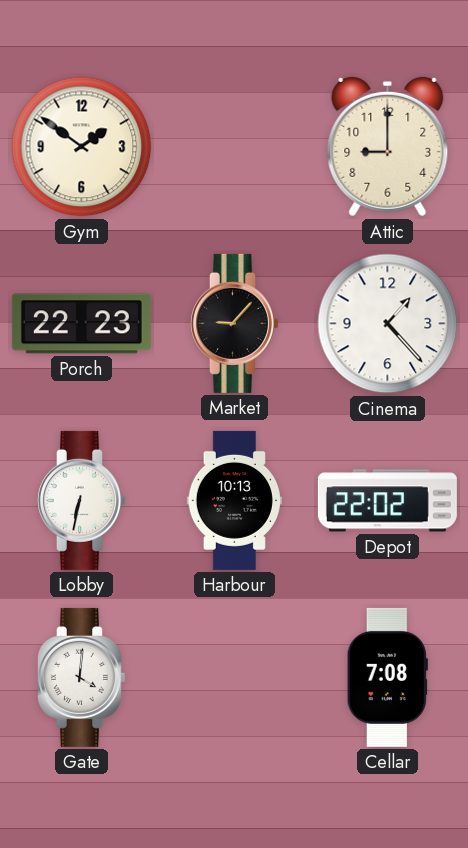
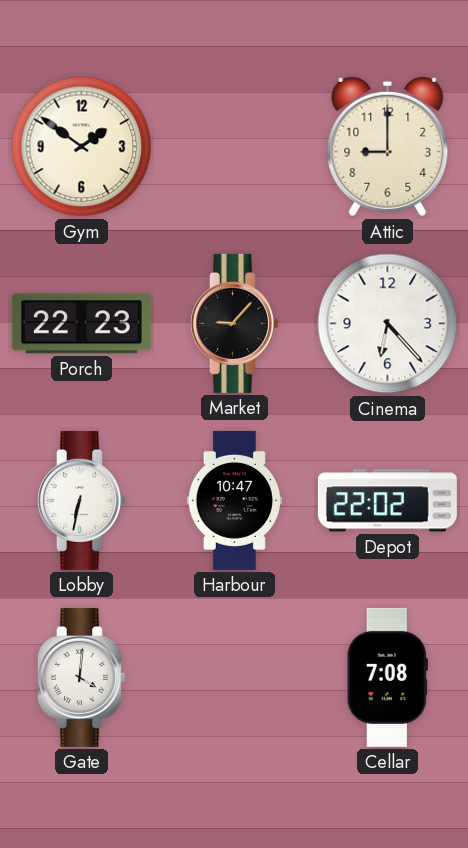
Cinema: 1:23 -> 6:23
Harbour: 10:13 -> 10:47
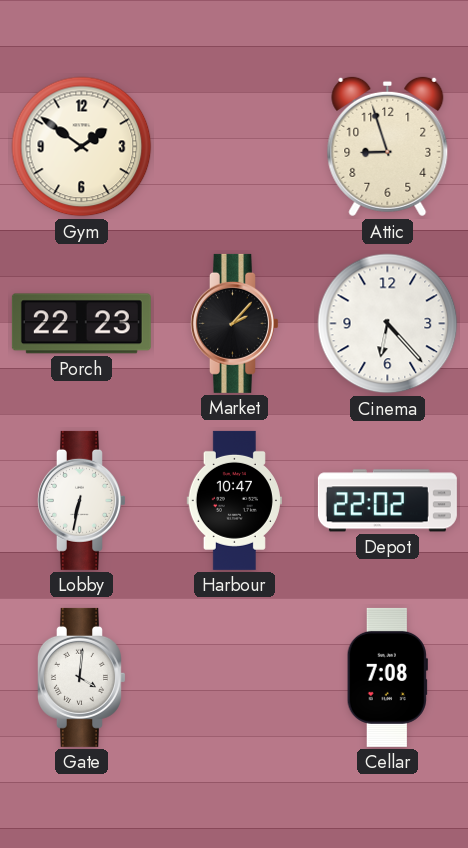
Attic: 9:00 -> 8:57
Market: 9:07 -> 2:07
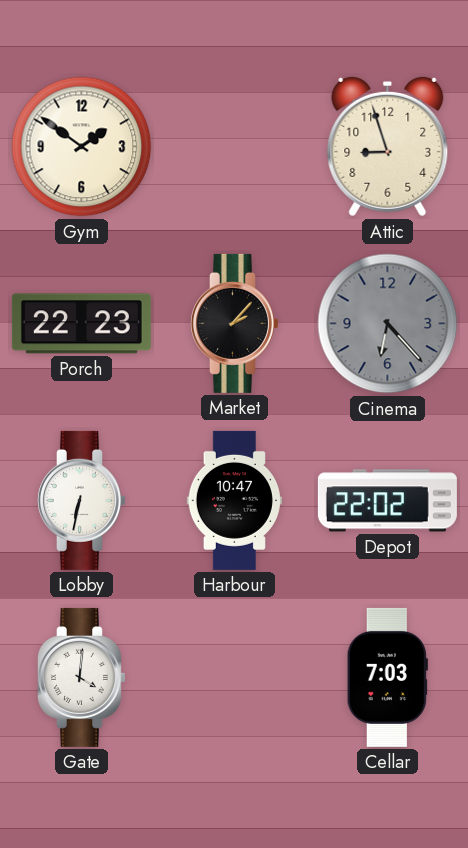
Cinema dial: white -> grey
Cellar: 7:08 -> 7:03
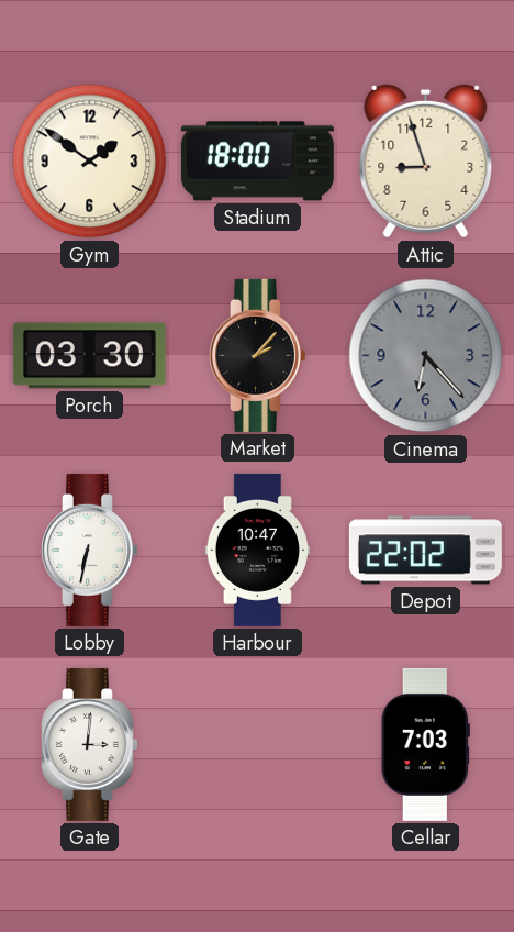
Stadium: none -> 18:00
Porch: 22:23 -> 03:30
Gate: 4:01 -> 3:01
